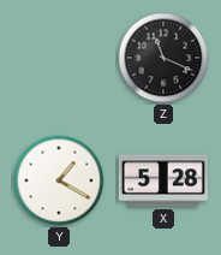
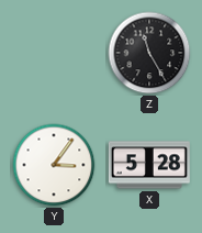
Z: 11:19 -> 11:25
Y: 1:20 -> 3:06
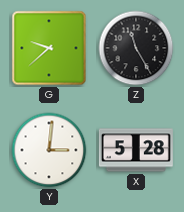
G: none -> 9:38
Y: 3:06 -> 3:01
